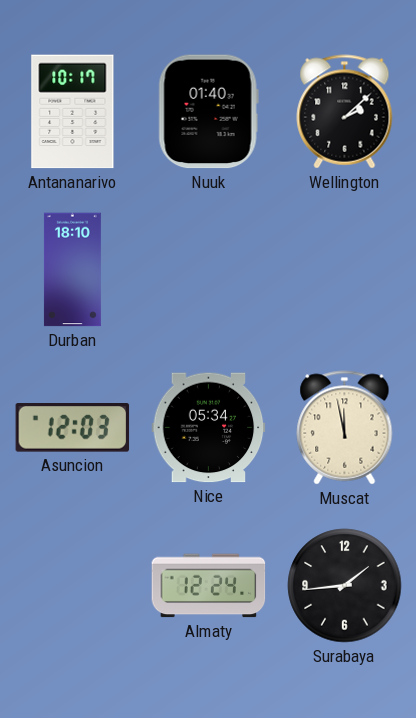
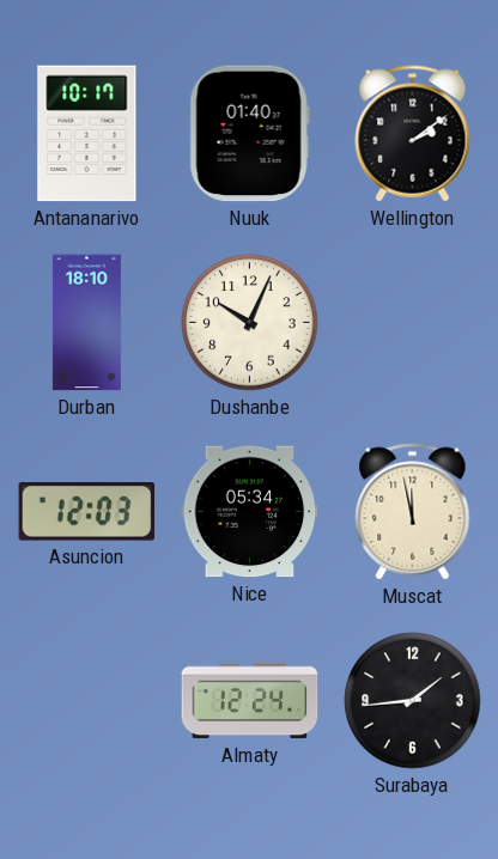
Wellington: 2:08 -> 2:09
Dushanbe: none -> 10:04
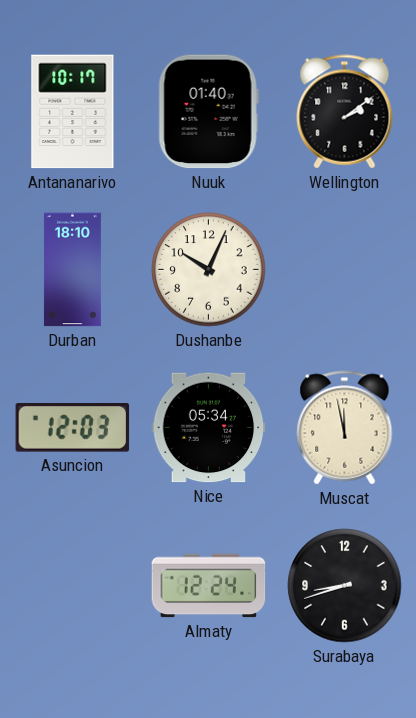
Surabaya: 1:44 -> 8:42
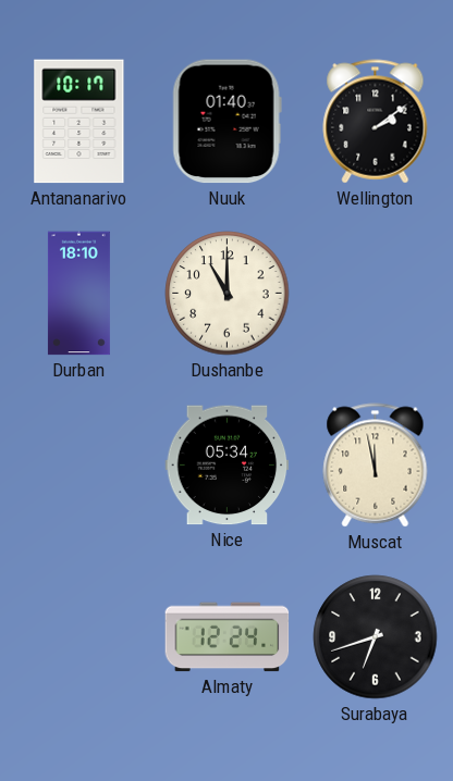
Dushanbe: 10:04 -> 11:00
Asuncion: 12:03 -> none
Surabaya: 8:42 -> 6:42
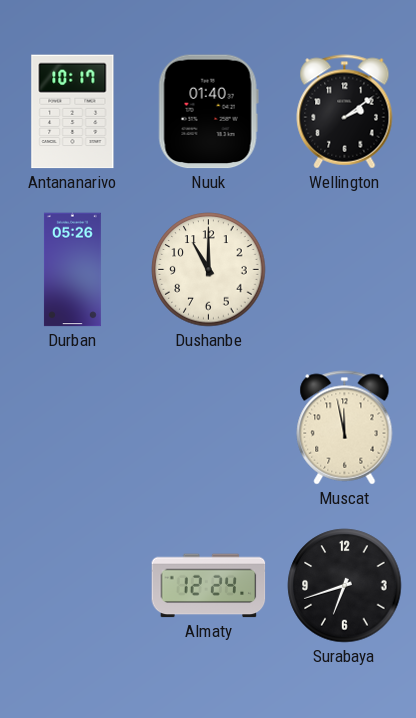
Durban: 18:10 -> 05:26
Nice: 05:34 -> none
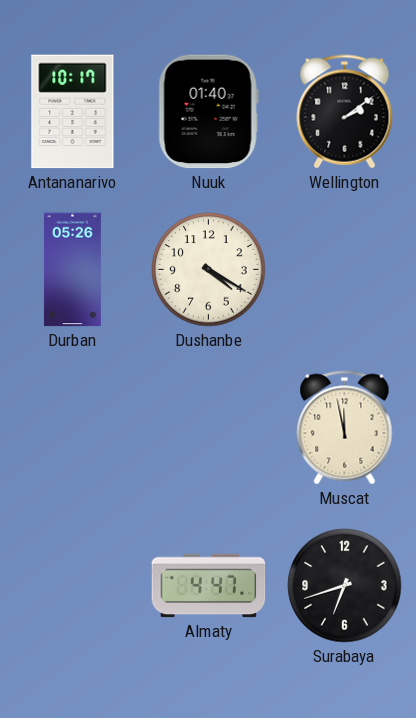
Dushanbe: 11:00 -> 4:20
Almaty: 12:24 -> 4:47
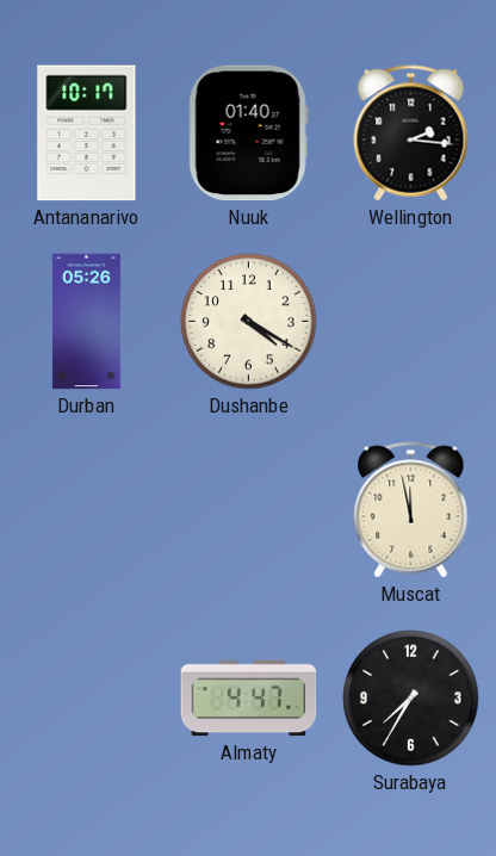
Wellington: 2:09 -> 2:16
Surabaya: 6:42 -> 7:35
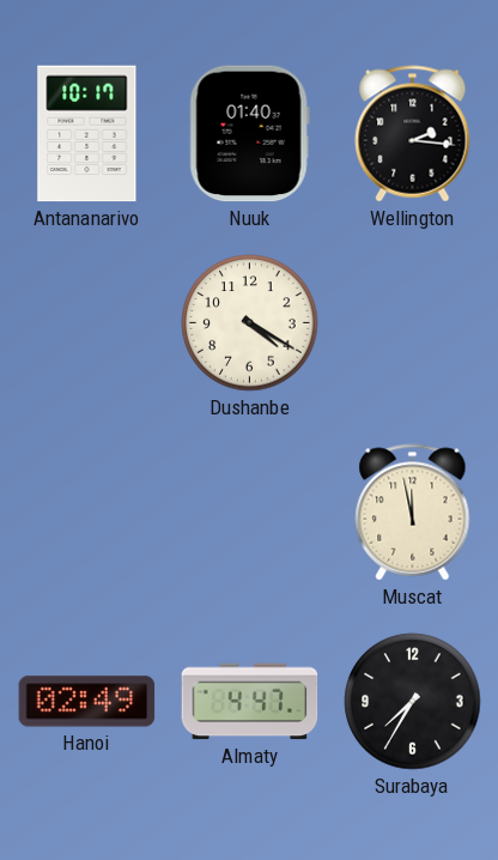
Durban: 05:26 -> none
Hanoi: none -> 02:49
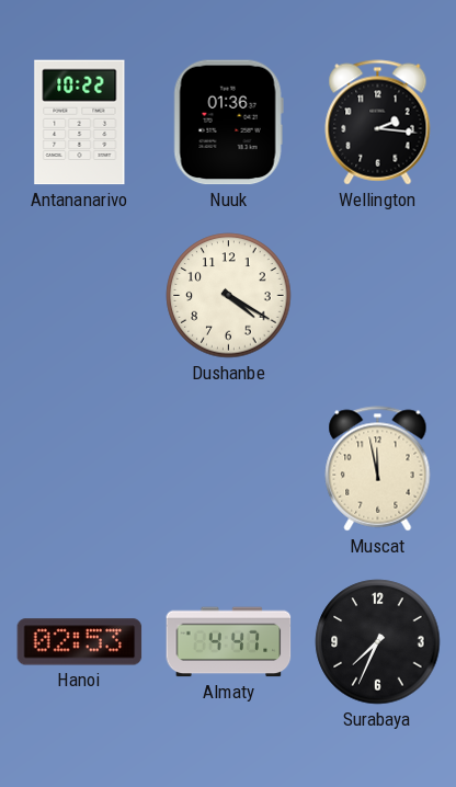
Antananarivo: 10:17 -> 10:22
Nuuk: 01:40 -> 01:36
Hanoi: 02:49 -> 02:53
Surabaya: 7:35 -> 7:34
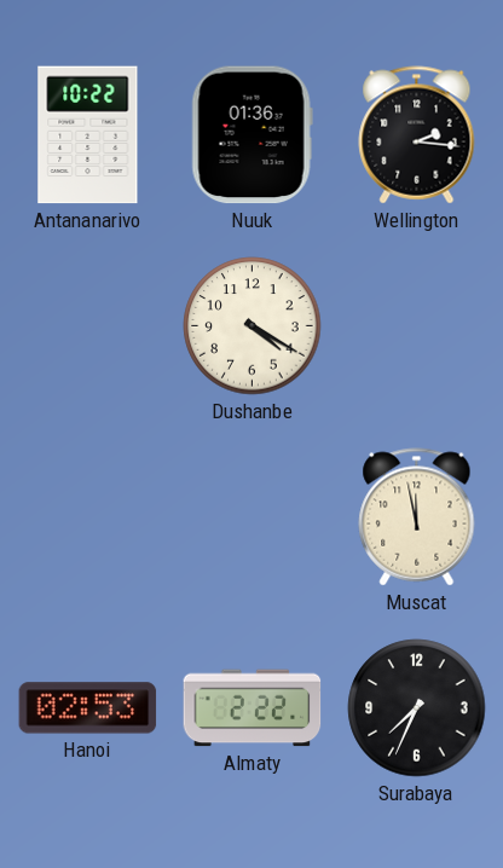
Almaty: 4:47 -> 2:22
